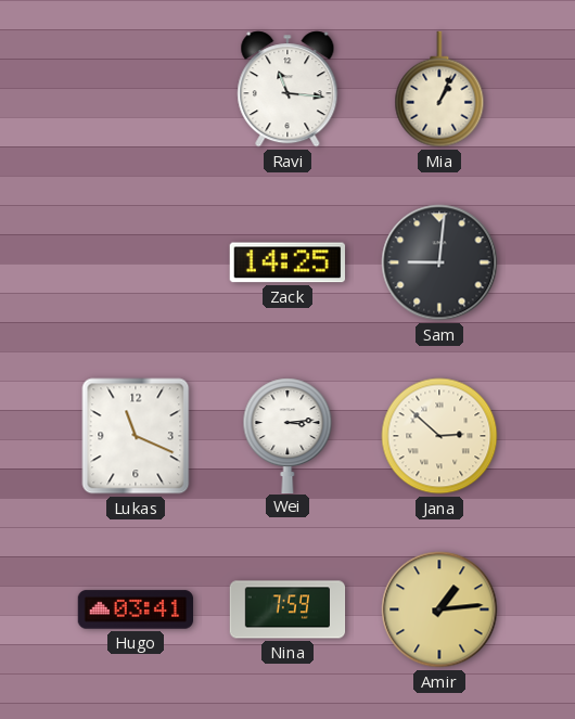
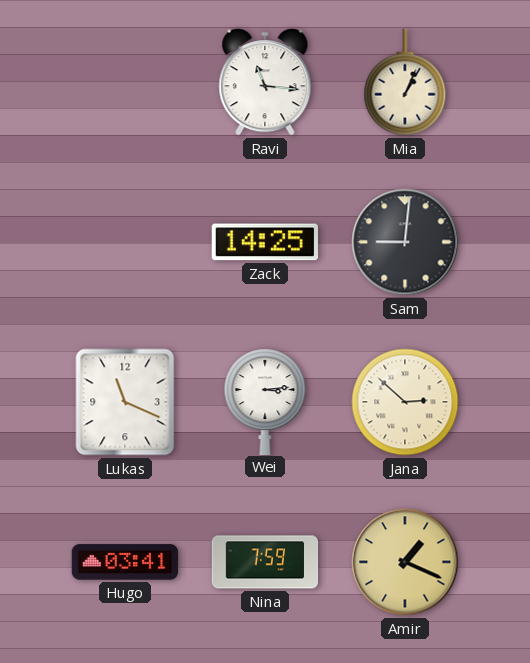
Amir: 1:14 -> 1:19
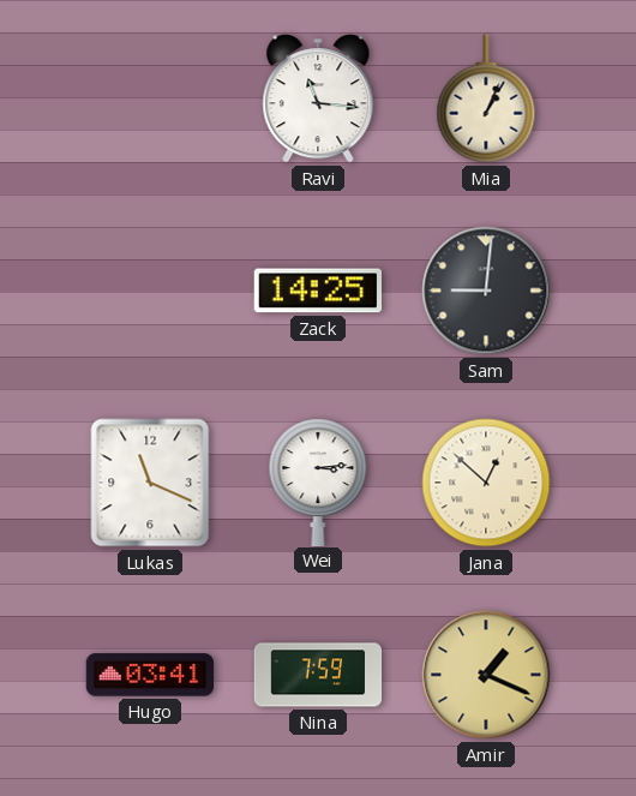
Jana: 2:52 -> 12:52
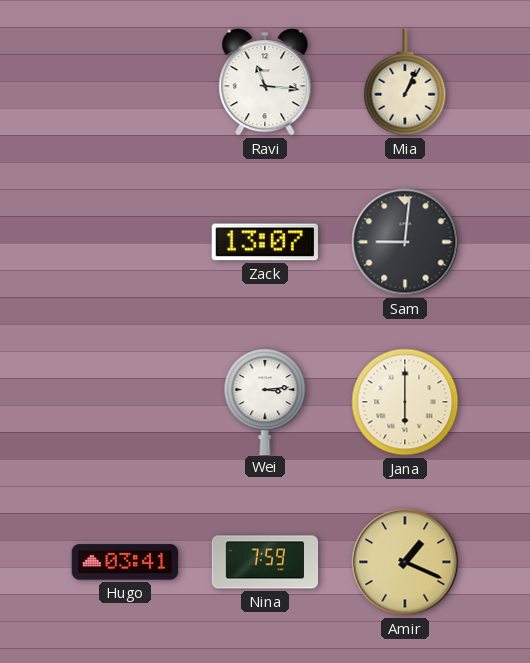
Zack: 14:25 -> 13:07
Lukas: 11:19 -> none
Jana: 12:52 -> 6:00
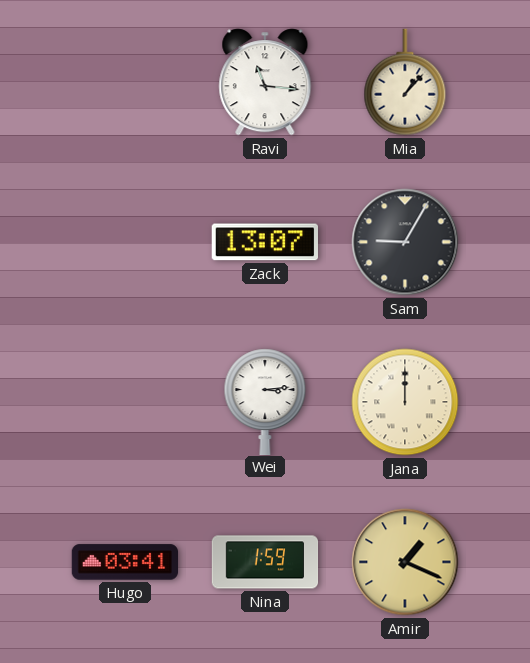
Mia: 1:04 -> 1:07
Sam: 9:01 -> 9:05
Jana: 6:00 -> 12:00
Nina: 7:59 -> 1:59
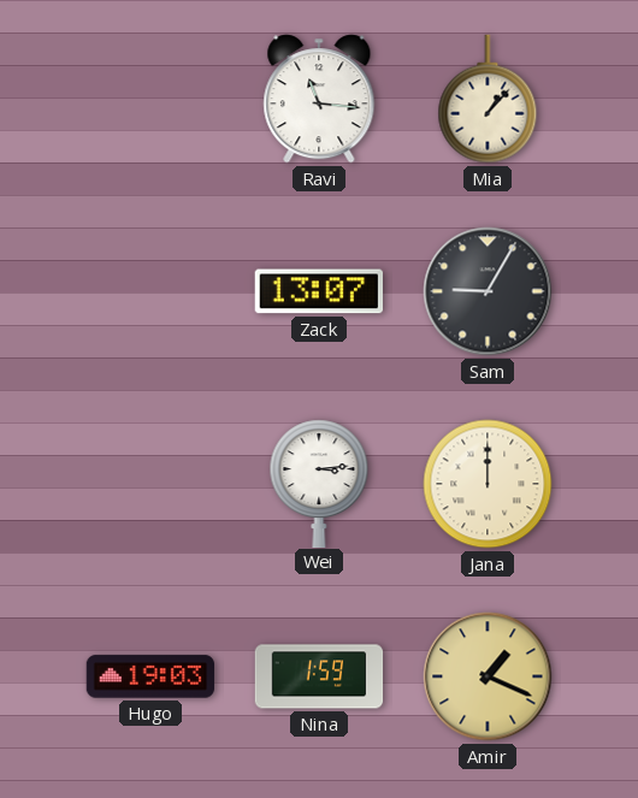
Hugo: 03:41 -> 19:03
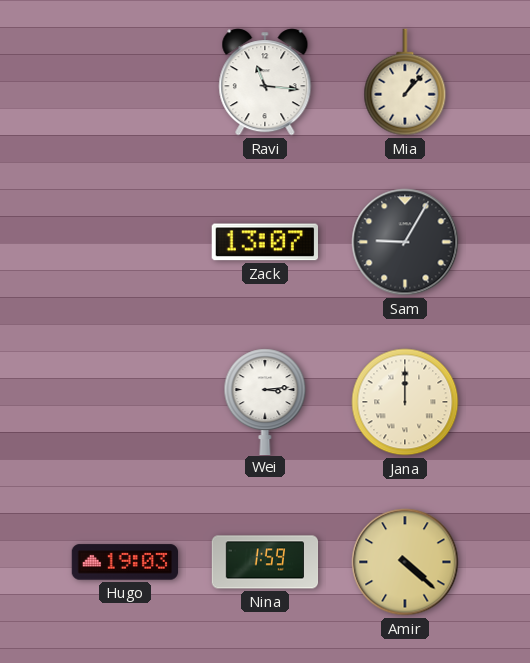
Amir: 1:19 -> 4:22
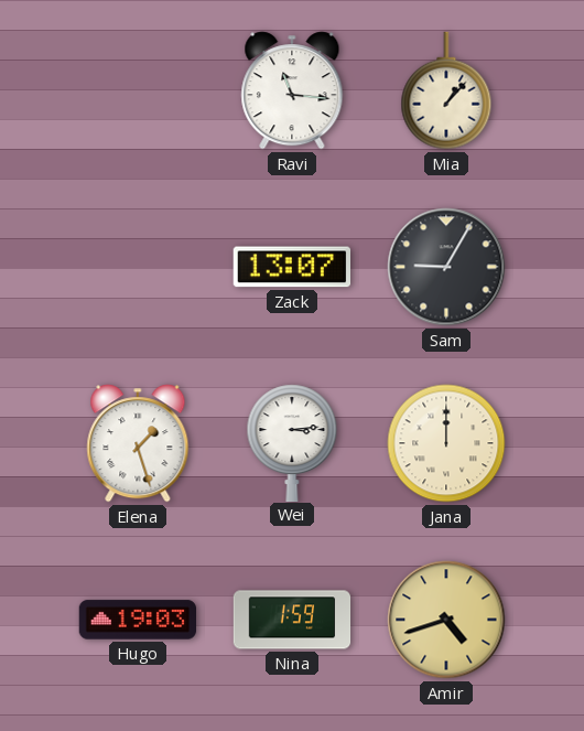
Elena: none -> 1:27
Amir: 4:22 -> 4:42
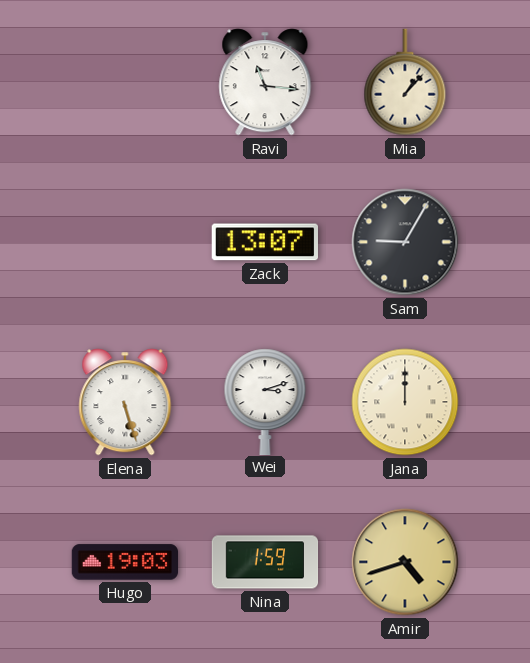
Elena: 1:27 -> 5:27
Wei: 3:14 -> 3:12
